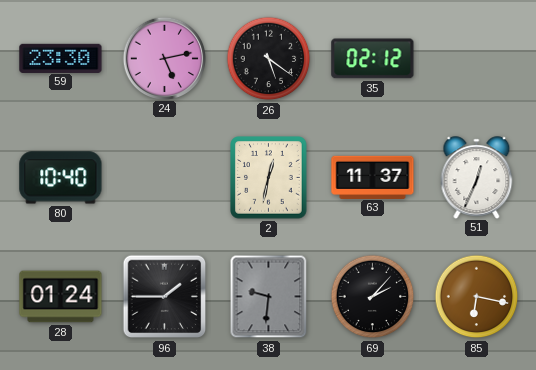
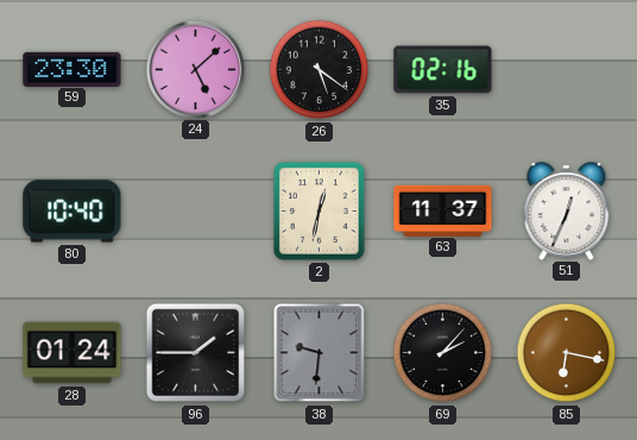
24: 5:13 -> 5:08
35: 02:12 -> 02:16
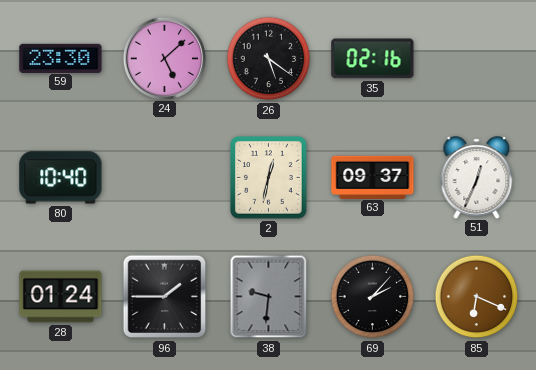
63: 11:37 -> 09:37
85: 6:17 -> 6:19
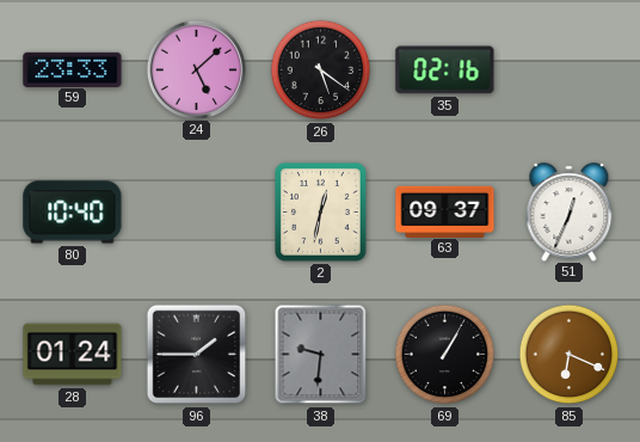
59: 23:30 -> 23:33
69: 2:07 -> 1:05
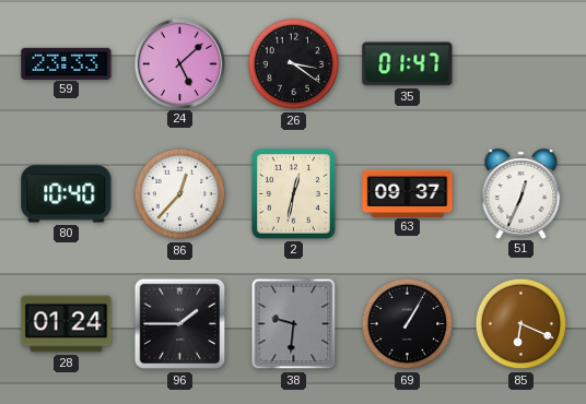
26: 5:21 -> 3:21
35: 02:16 -> 01:47
86: none -> 12:37
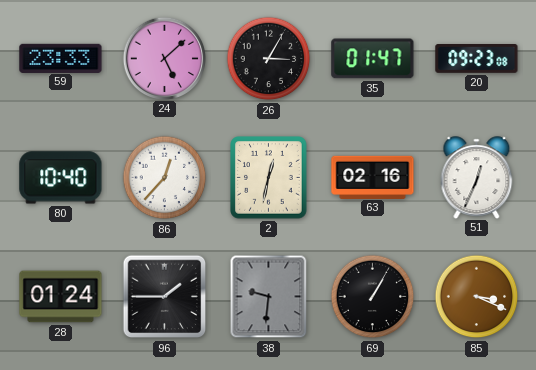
26: 3:21 -> 3:05
20: none -> 09:23
63: 09:37 -> 02:16
85: 6:19 -> 3:19
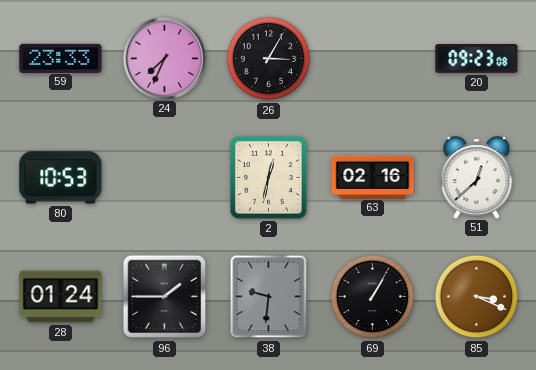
24: 5:08 -> 7:34
35: 01:47 -> none
80: 10:40 -> 10:53
86: 12:37 -> none
51: 12:34 -> 12:38
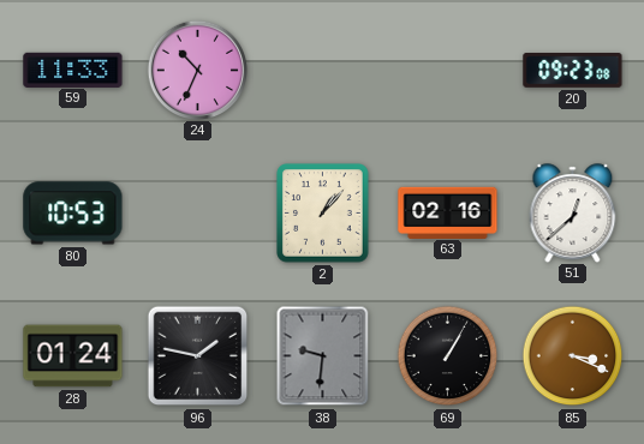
59: 23:33 -> 11:33
24: 7:34 -> 10:34
26: 3:05 -> none
2: 12:32 -> 1:07
96: 1:45 -> 1:47
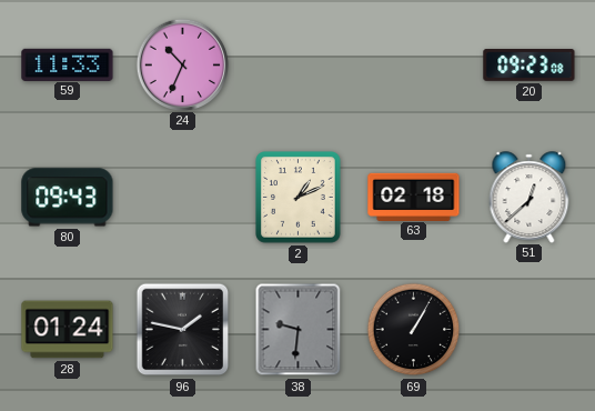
80: 10:53 -> 09:43
2: 1:07 -> 1:11
63: 02:16 -> 02:18
85: 3:19 -> none
